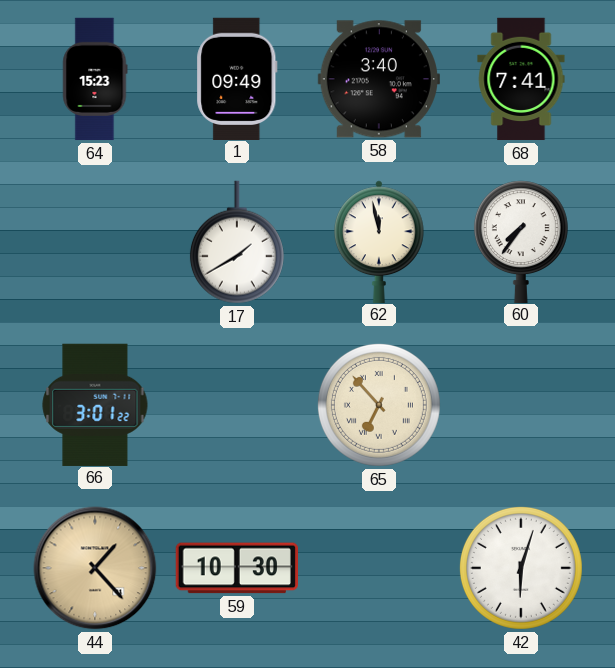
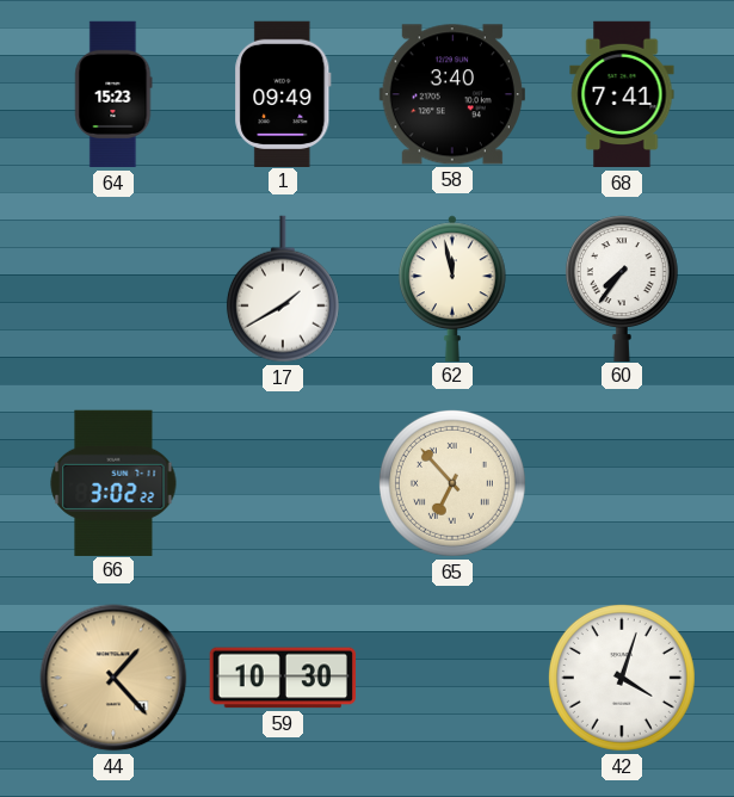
66: 3:01 -> 3:02
42: 6:03 -> 4:03
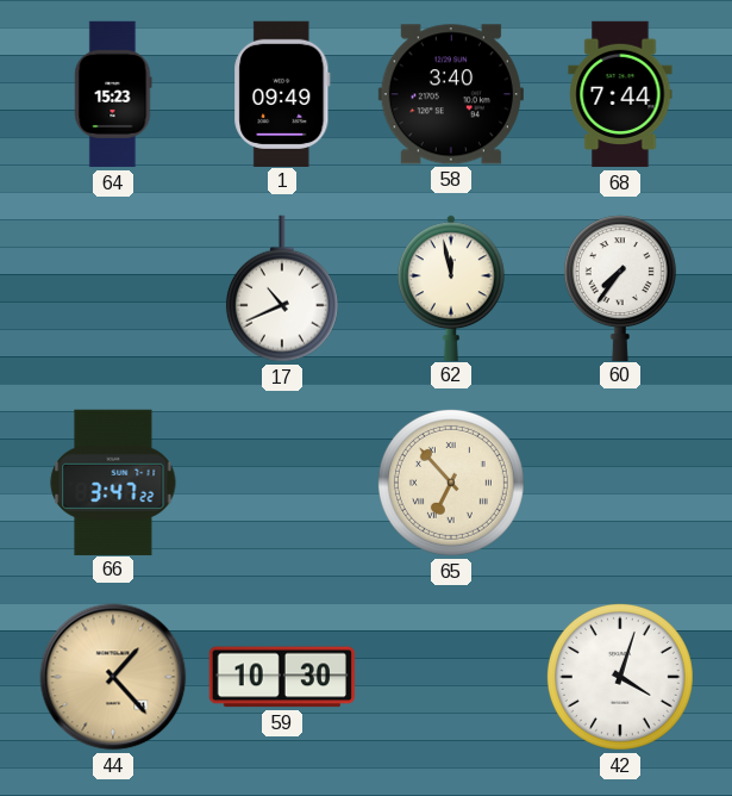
68: 7:41 -> 7:44
17: 1:40 -> 10:41
66: 3:02 -> 3:47
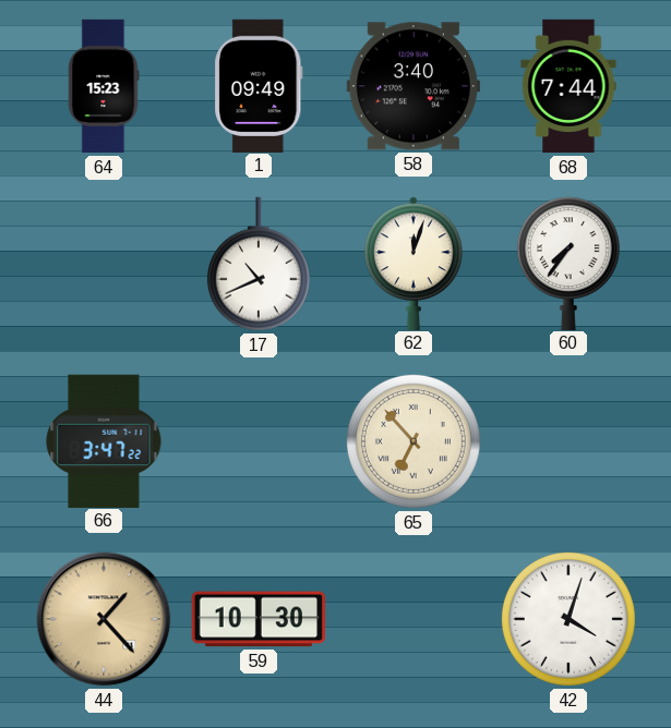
62: 11:58 -> 12:03
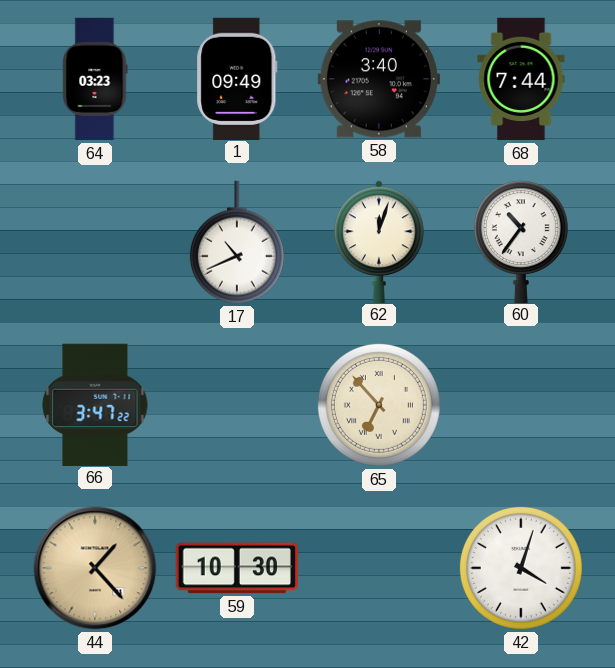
64: 15:23 -> 03:23
60: 7:36 -> 10:36
